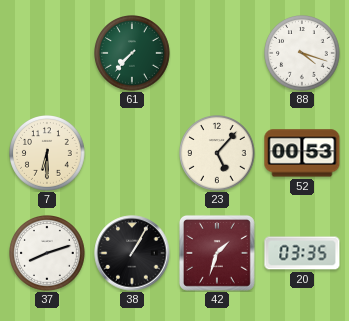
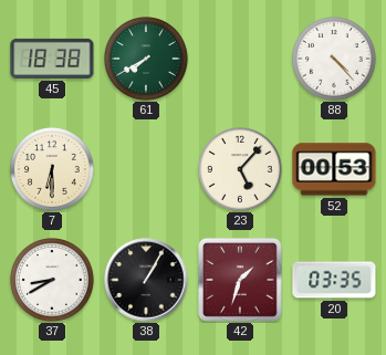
45: none -> 18:38
61: 7:37 -> 7:40
88: 4:18 -> 4:23
37: 8:12 -> 8:40
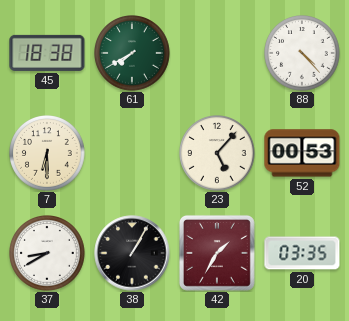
42: 1:33 -> 1:35
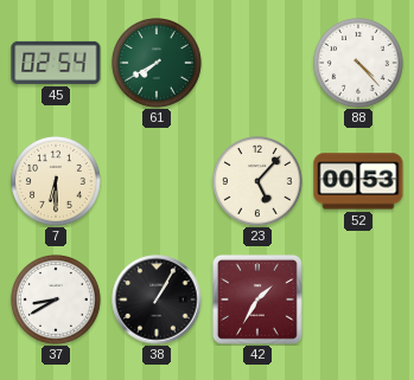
45: 18:38 -> 02:54
20: 03:35 -> none
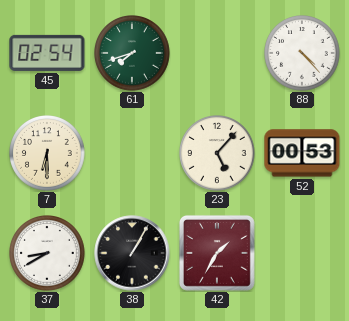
61: 7:40 -> 7:42
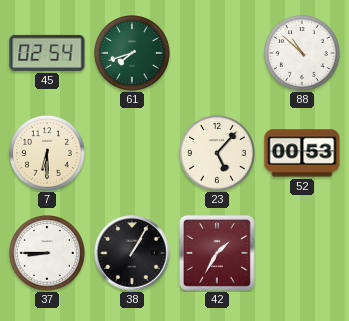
88: 4:23 -> 10:52
37: 8:40 -> 8:45
